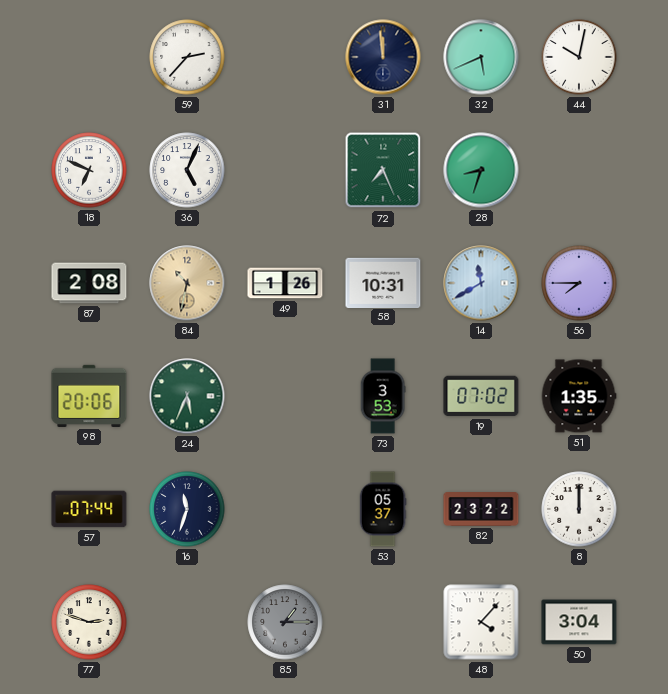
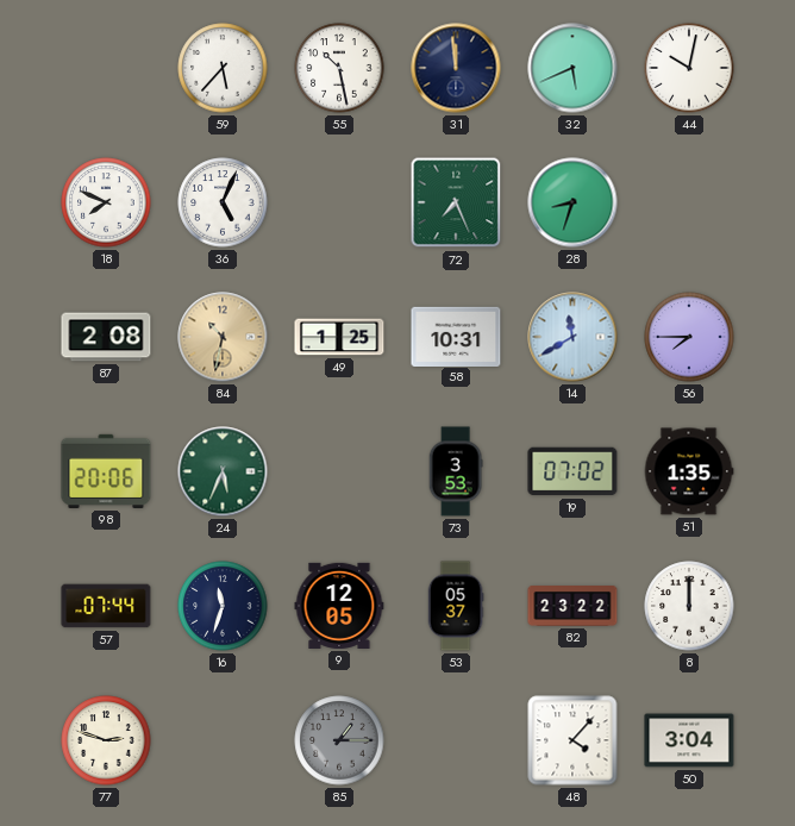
59: 2:37 -> 5:37
55: none -> 10:28
18: 6:49 -> 7:49
49: 1:26 -> 1:25
9: none -> 12:05
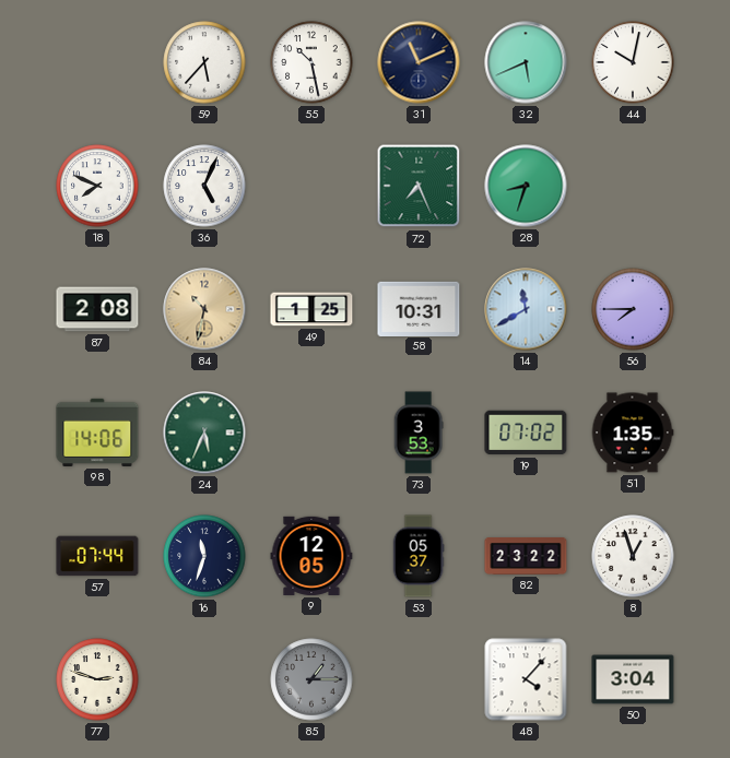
31: 11:59 -> 11:11
98: 20:06 -> 14:06
8: 12:00 -> 12:57
